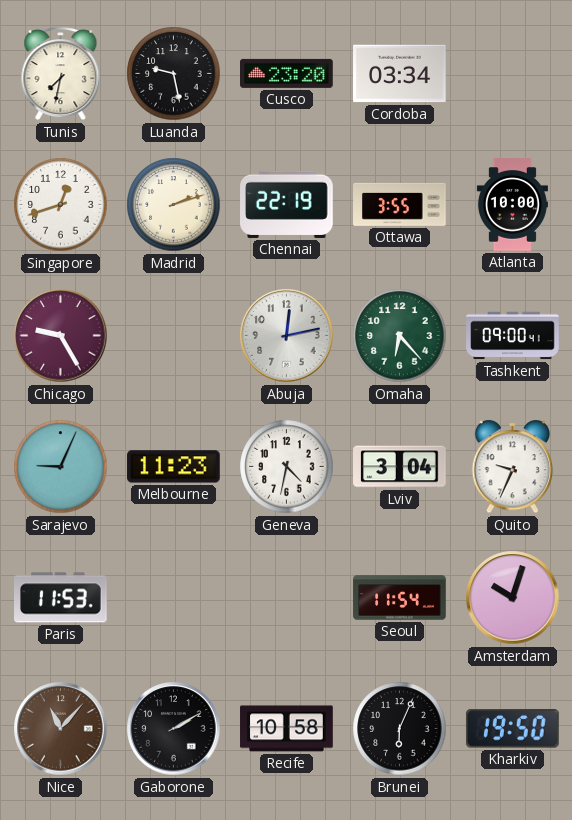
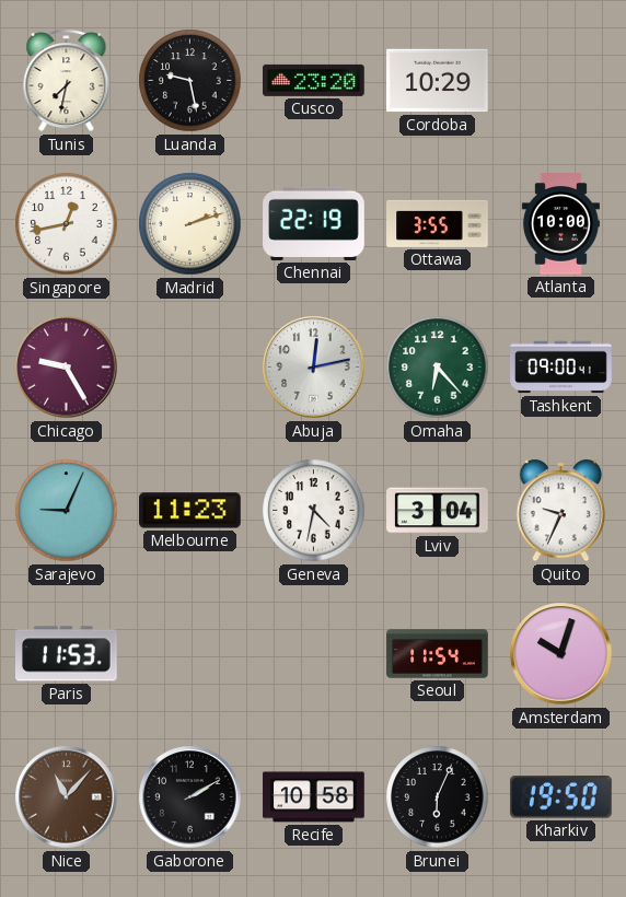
Cordoba: 03:34 -> 10:29
Singapore: 12:42 -> 12:43
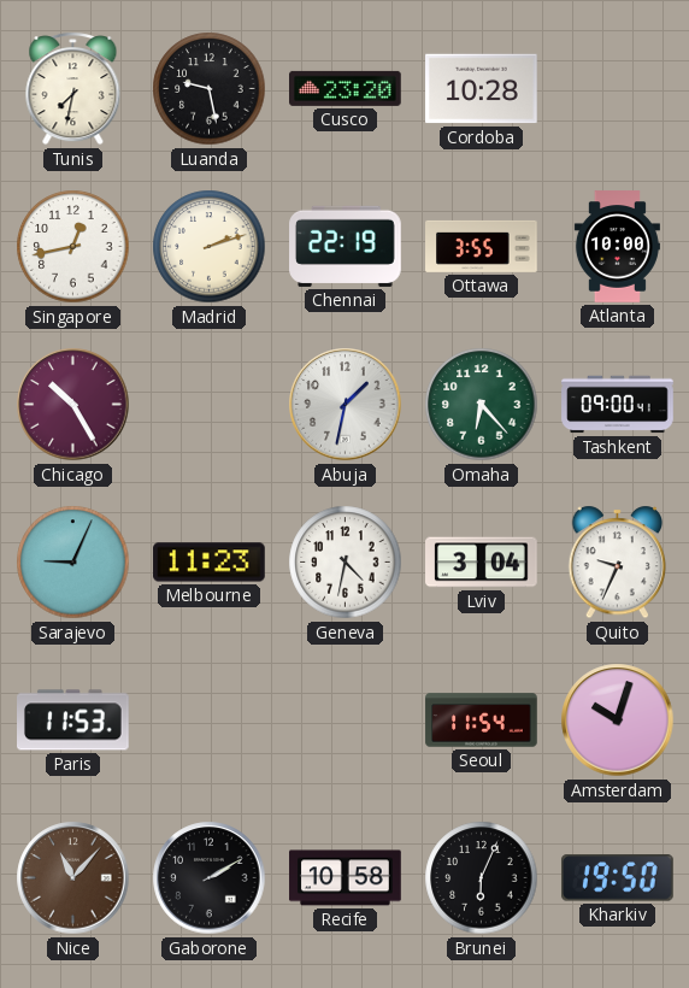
Cordoba: 10:29 -> 10:28
Chicago: 9:25 -> 10:25
Abuja: 12:13 -> 1:32
